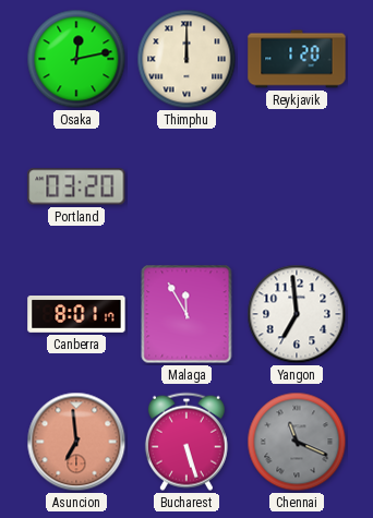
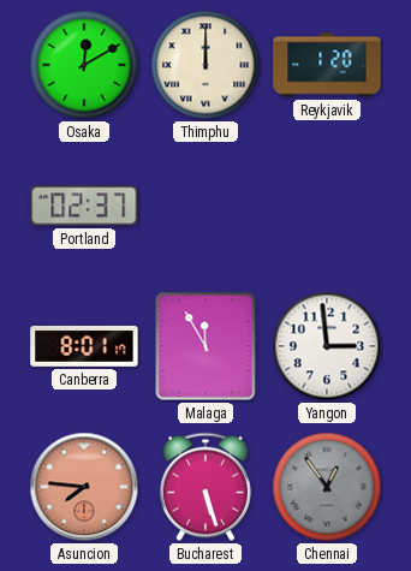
Osaka: 12:13 -> 12:10
Portland: 03:20 -> 02:37
Yangon: 6:59 -> 2:59
Asuncion: 6:59 -> 7:46
Chennai: 11:19 -> 12:54
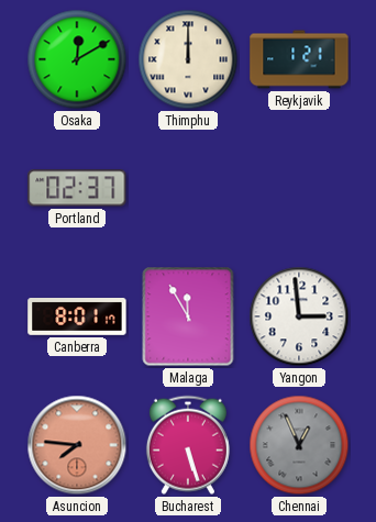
Reykjavik: 1:20 -> 1:21
Chennai: 12:54 -> 12:56
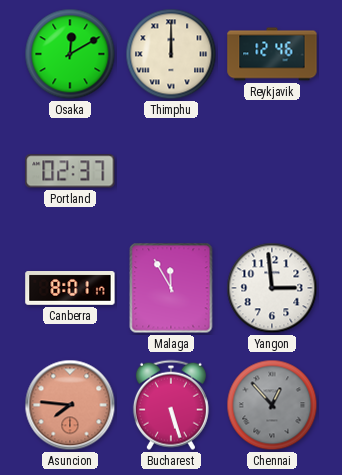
Reykjavik: 1:21 -> 12:46
Chennai: 12:56 -> 12:53
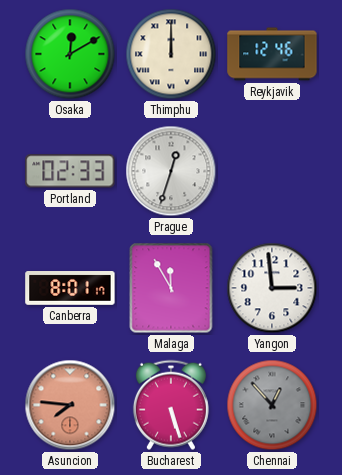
Portland: 02:37 -> 02:33
Prague: none -> 12:33
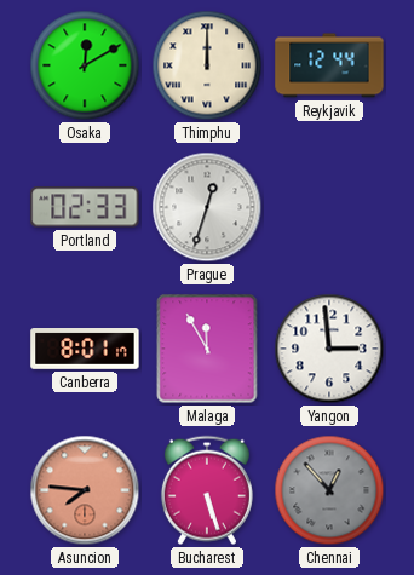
Reykjavik: 12:46 -> 12:44
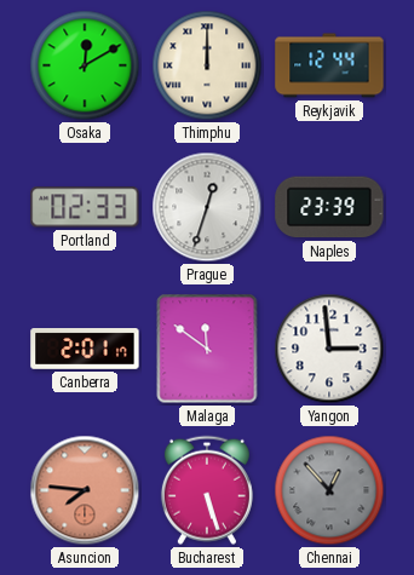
Naples: none -> 23:39
Canberra: 8:01 -> 2:01
Malaga: 11:55 -> 11:51
